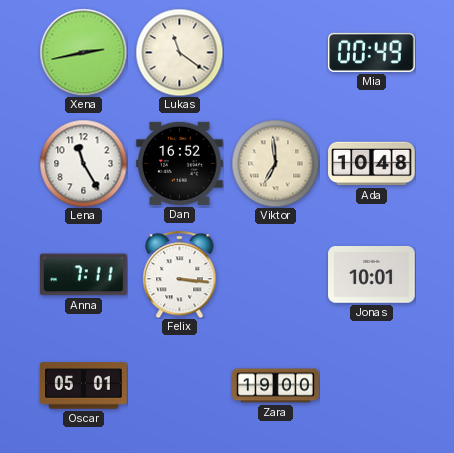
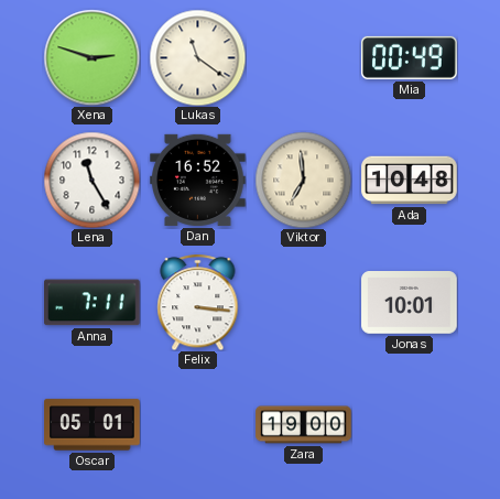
Xena: 2:43 -> 2:48
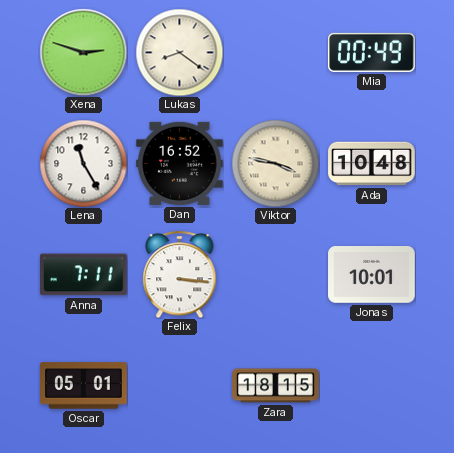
Lukas: 11:21 -> 8:21
Viktor: 6:59 -> 3:47
Zara: 19:00 -> 18:15
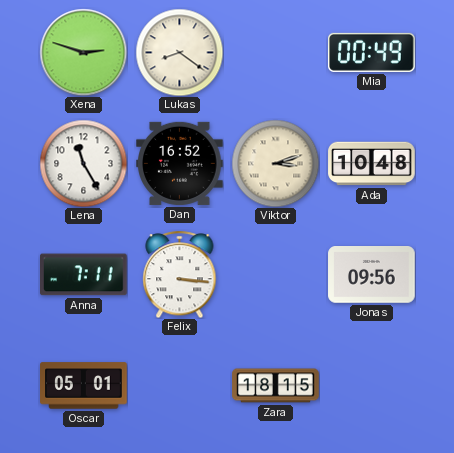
Viktor: 3:47 -> 3:12
Jonas: 10:01 -> 09:56
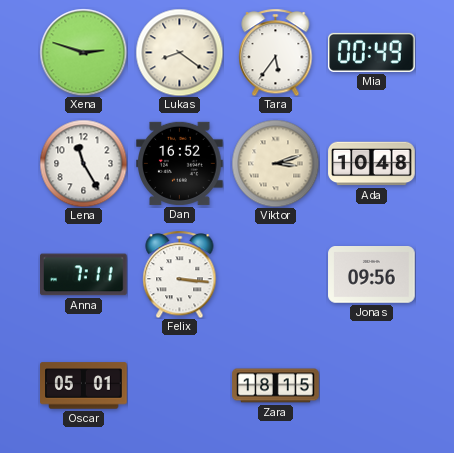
Tara: none -> 5:36
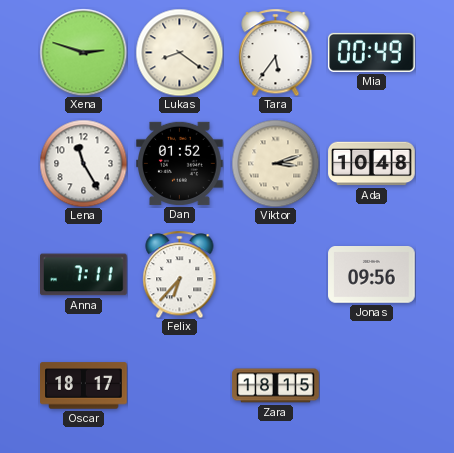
Dan: 16:52 -> 01:52
Felix: 3:16 -> 6:37
Oscar: 05:01 -> 18:17
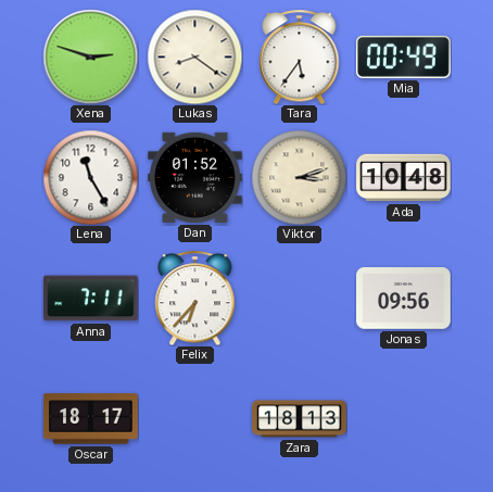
Zara: 18:15 -> 18:13
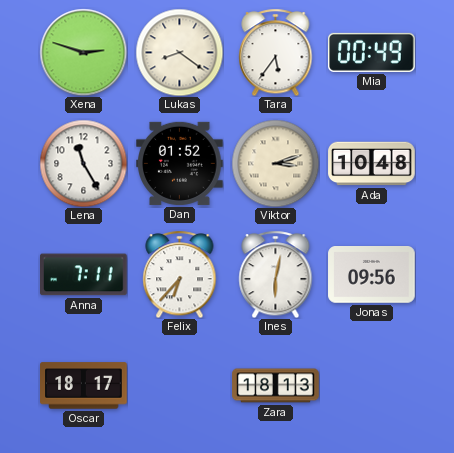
Ines: none -> 6:02
